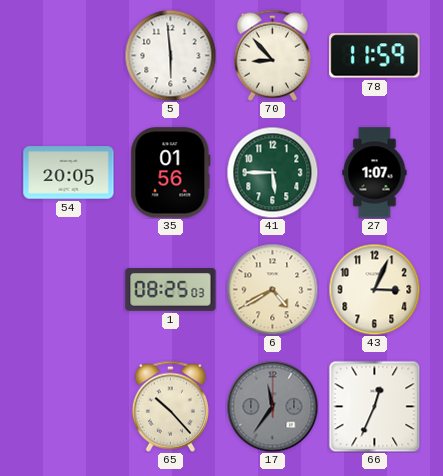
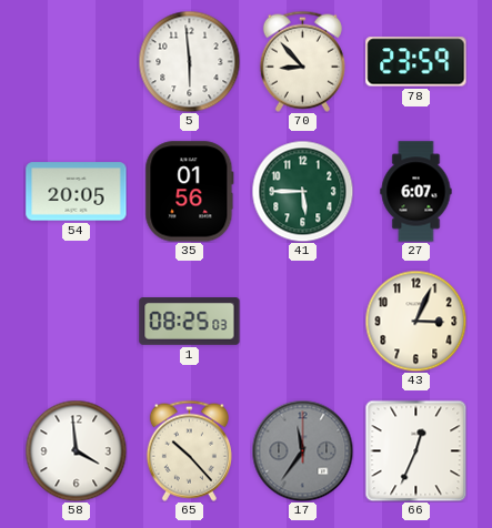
78: 11:59 -> 23:59
27: 1:07 -> 6:07
6: 4:40 -> none
58: none -> 3:59
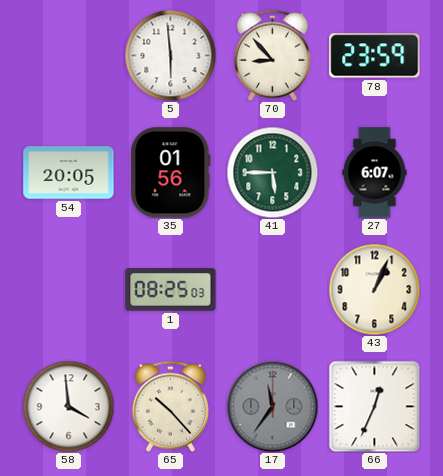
43: 3:04 -> 1:04
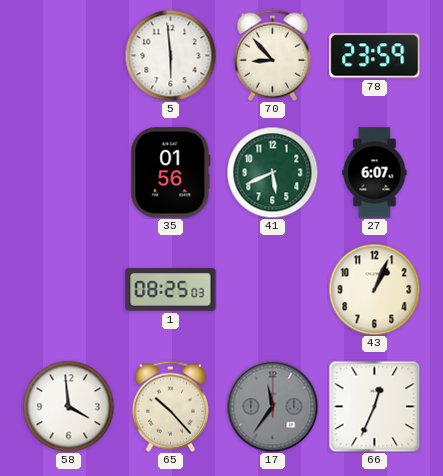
54: 20:05 -> none
41: 5:45 -> 5:41
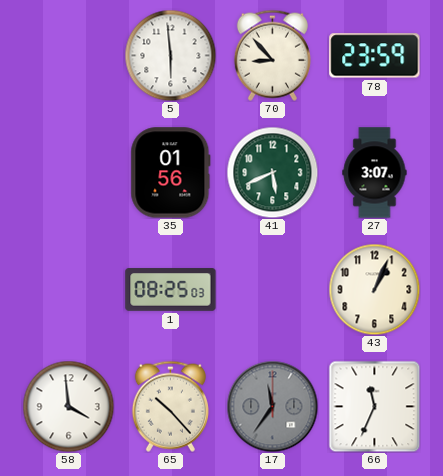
27: 6:07 -> 3:07
66: 12:34 -> 11:34
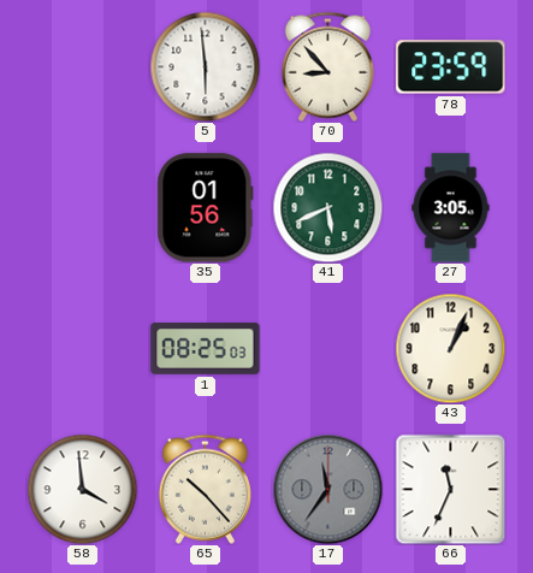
27: 3:07 -> 3:05
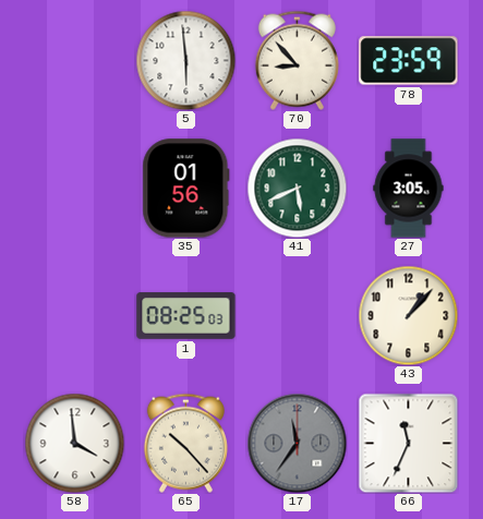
43: 1:04 -> 1:07
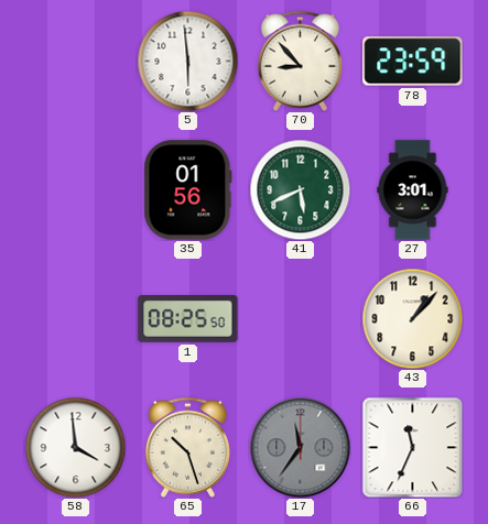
27: 3:05 -> 3:01
1: 08:25:03 -> 08:25:50
65: 10:23 -> 10:27
